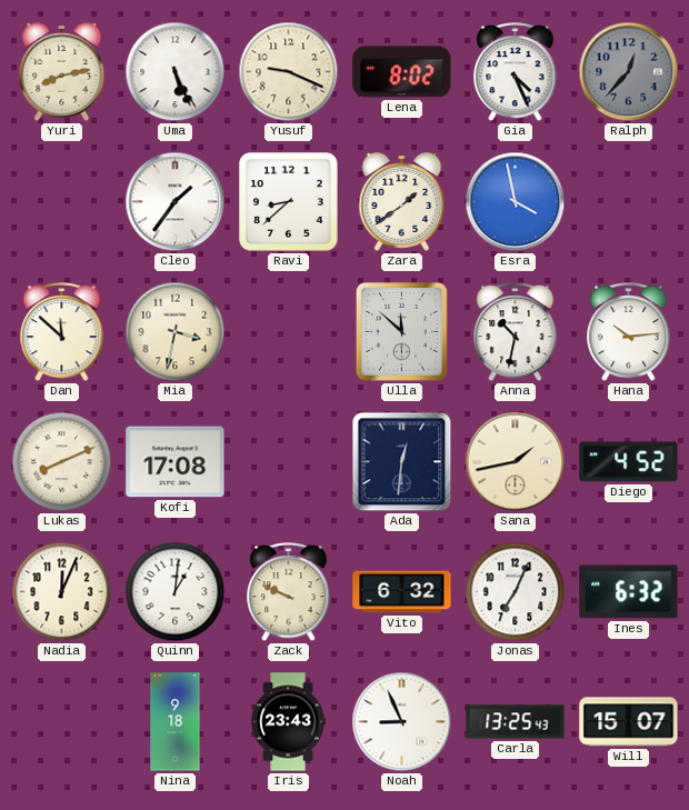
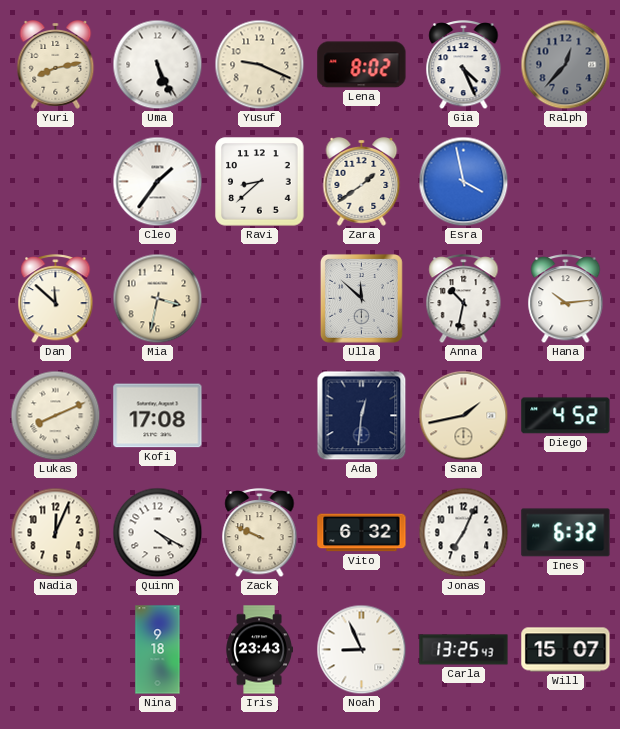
Quinn: 1:01 -> 4:20
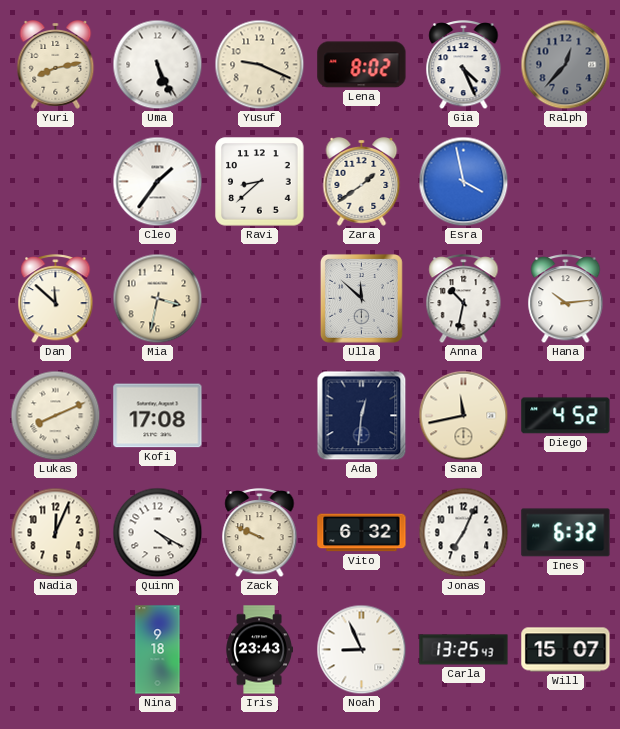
Sana: 1:43 -> 11:43
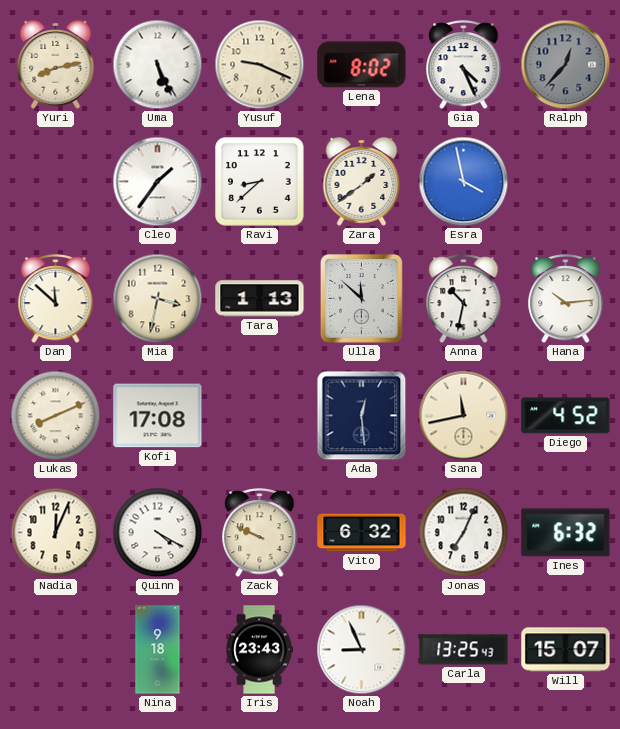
Tara: none -> 1:13
Ada: 12:31 -> 12:29
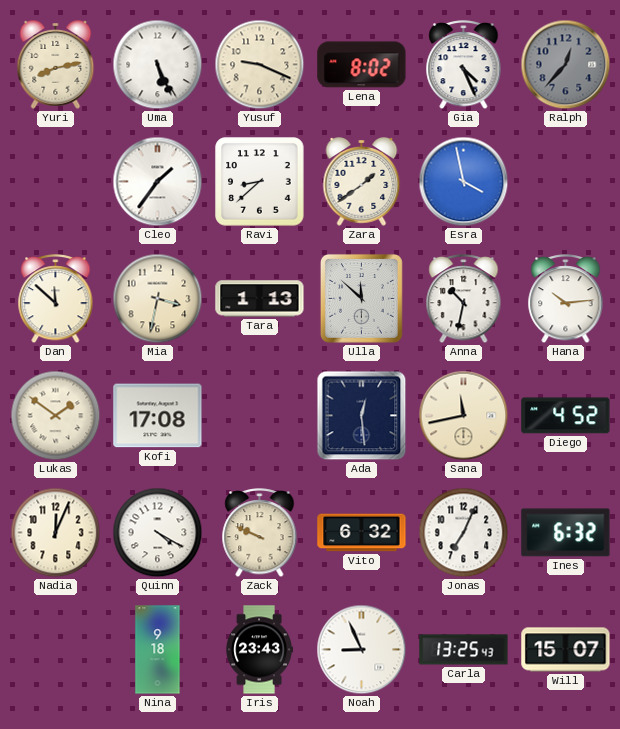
Lukas: 8:11 -> 1:51
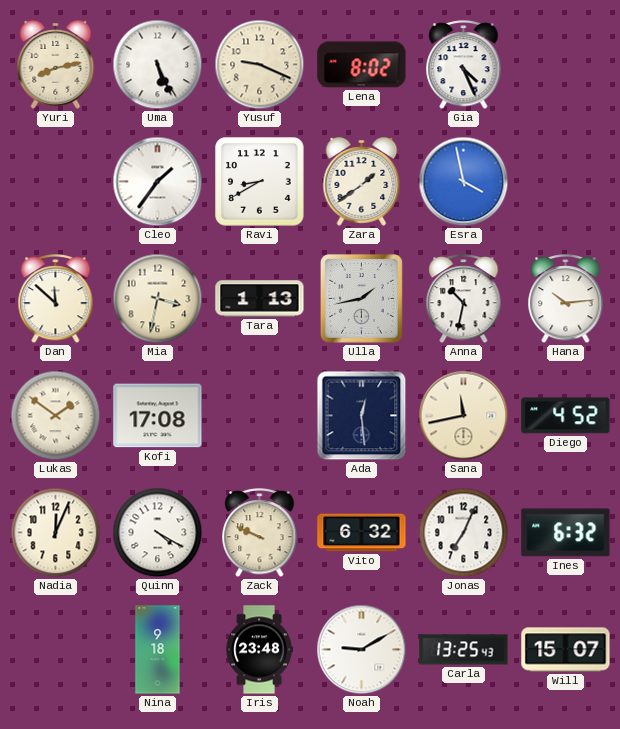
Ralph: 12:37 -> none
Ravi: 8:38 -> 8:40
Ulla: 11:52 -> 1:43
Iris: 23:43 -> 23:48
Noah: 8:56 -> 9:10
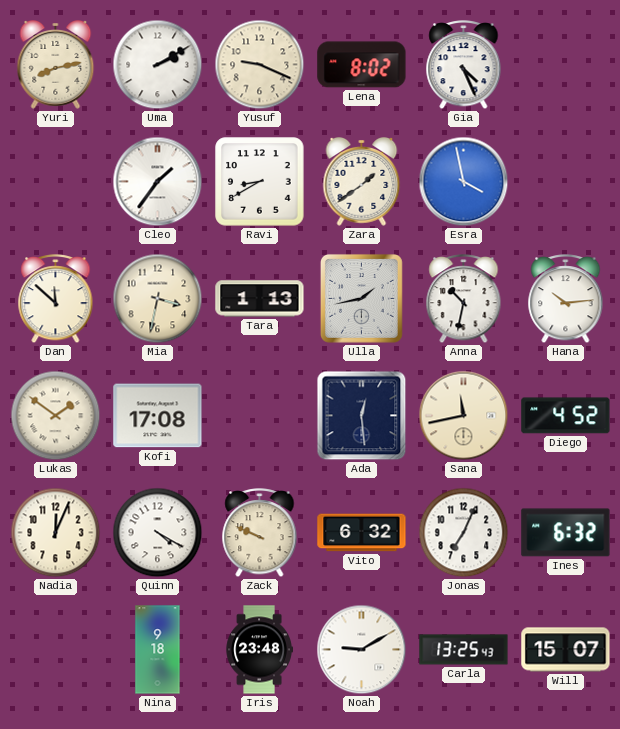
Uma: 5:26 -> 2:10
